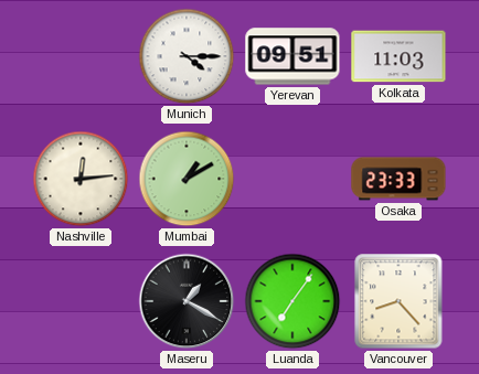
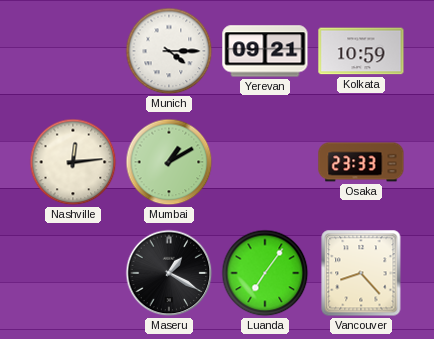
Yerevan: 09:51 -> 09:21
Kolkata: 11:03 -> 10:59
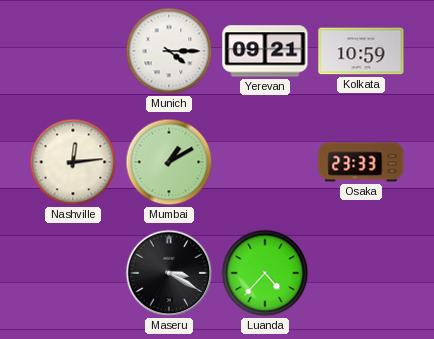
Maseru: 1:20 -> 3:20
Luanda: 7:06 -> 4:37
Vancouver: 8:23 -> none
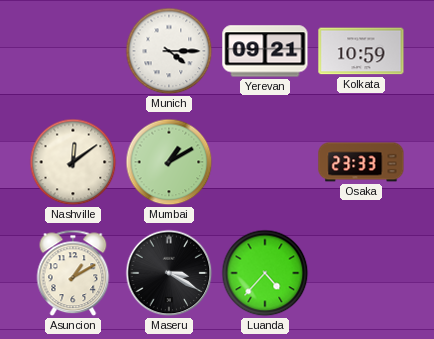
Nashville: 12:14 -> 12:09
Asuncion: none -> 1:10
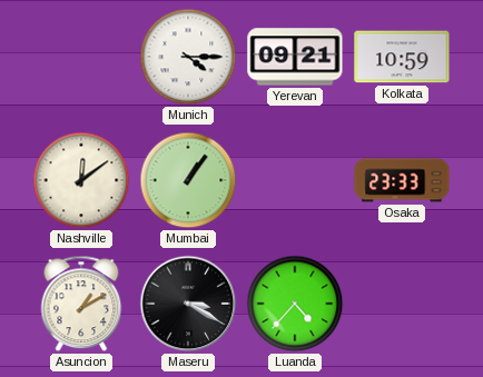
Mumbai: 1:10 -> 1:06
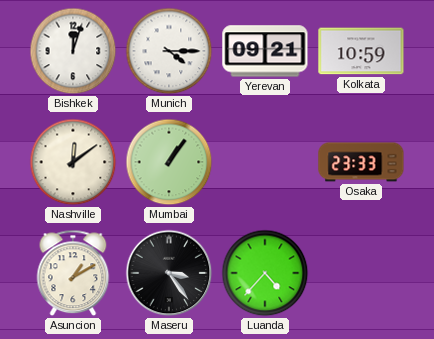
Bishkek: none -> 12:03
Maseru: 3:20 -> 3:24
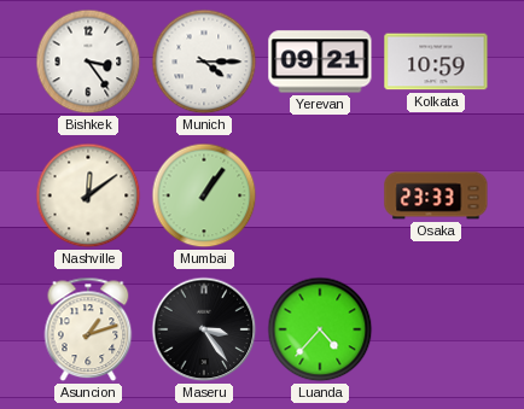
Bishkek: 12:03 -> 3:24
Asuncion: 1:10 -> 1:12
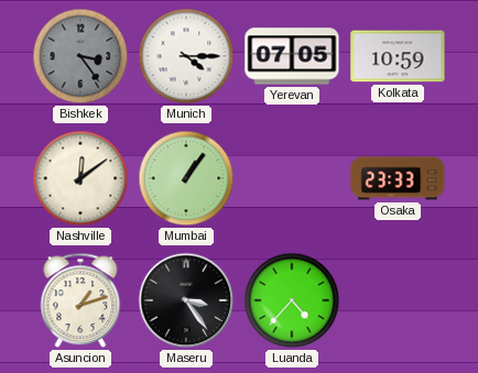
Bishkek dial: white -> grey
Yerevan: 09:21 -> 07:05
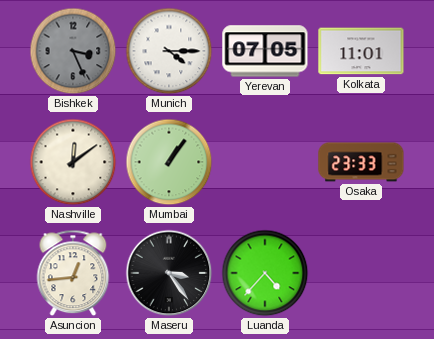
Bishkek: 3:24 -> 3:26
Kolkata: 10:59 -> 11:01
Asuncion: 1:12 -> 12:44
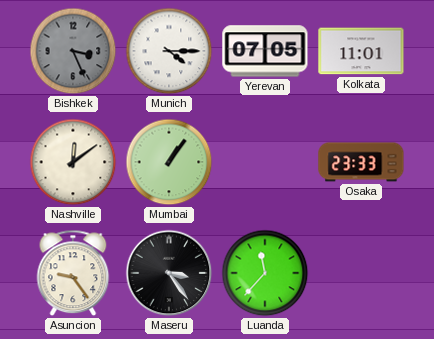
Asuncion: 12:44 -> 9:24
Luanda: 4:37 -> 11:37
